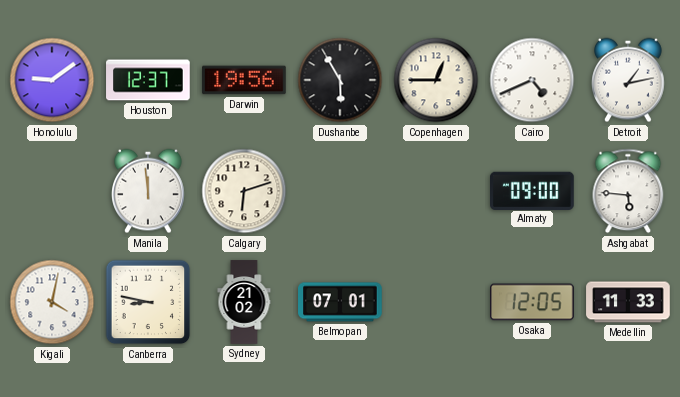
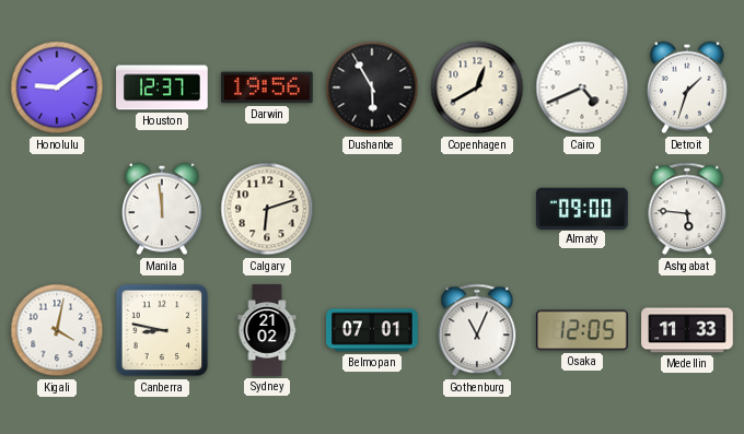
Copenhagen: 12:45 -> 12:40
Detroit: 1:13 -> 1:33
Gothenburg: none -> 11:04
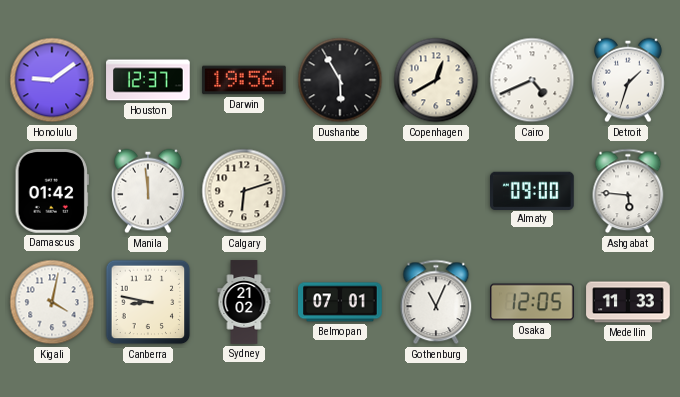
Damascus: none -> 01:42
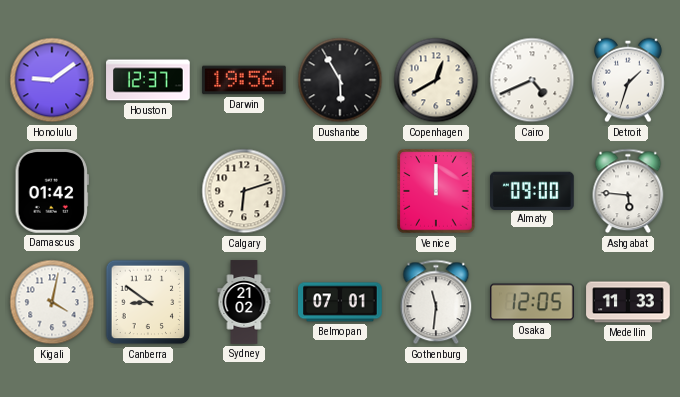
Manila: 11:59 -> none
Venice: none -> 12:00
Canberra: 8:47 -> 8:51
Gothenburg: 11:04 -> 11:31
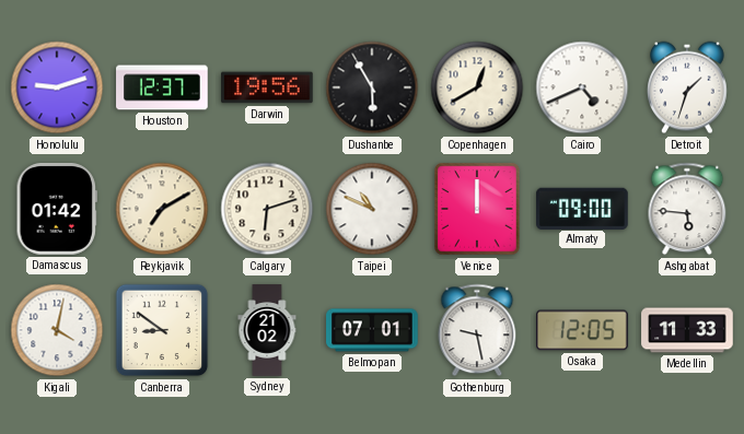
Honolulu: 9:09 -> 9:12
Reykjavik: none -> 7:10
Taipei: none -> 10:49
Gothenburg: 11:31 -> 9:28
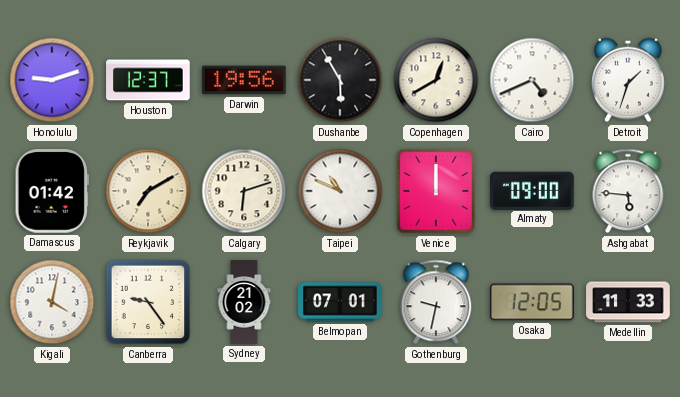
Canberra: 8:51 -> 9:24
Gothenburg: 9:28 -> 9:32
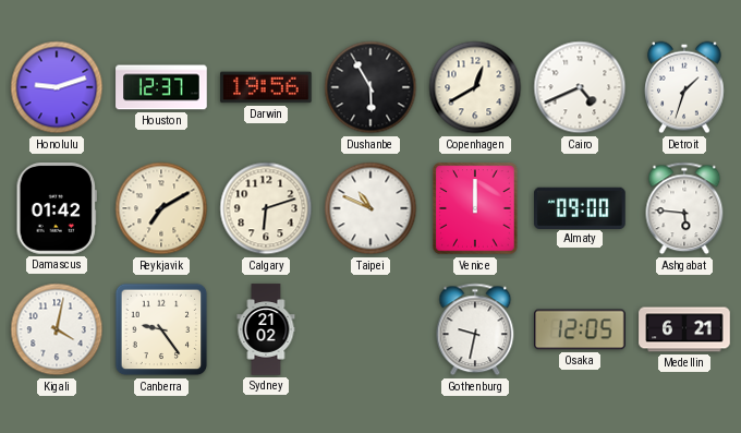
Belmopan: 07:01 -> none
Medellin: 11:33 -> 6:21
